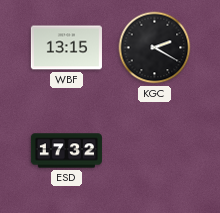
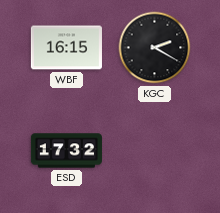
WBF: 13:15 -> 16:15
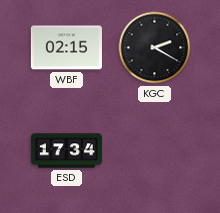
WBF: 16:15 -> 02:15
ESD: 17:32 -> 17:34
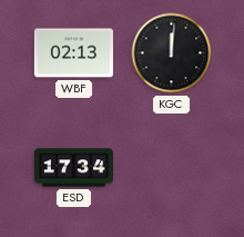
WBF: 02:15 -> 02:13
KGC: 2:20 -> 12:01
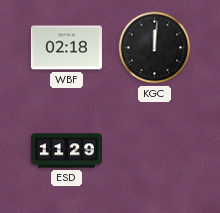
WBF: 02:13 -> 02:18
ESD: 17:34 -> 11:29
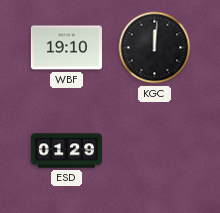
WBF: 02:18 -> 19:10
ESD: 11:29 -> 01:29
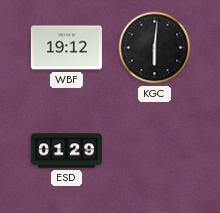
WBF: 19:10 -> 19:12
KGC: 12:01 -> 6:01
